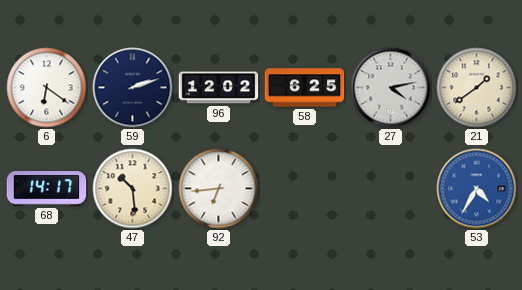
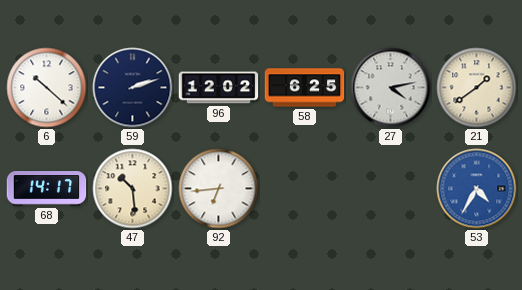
6: 6:21 -> 10:22
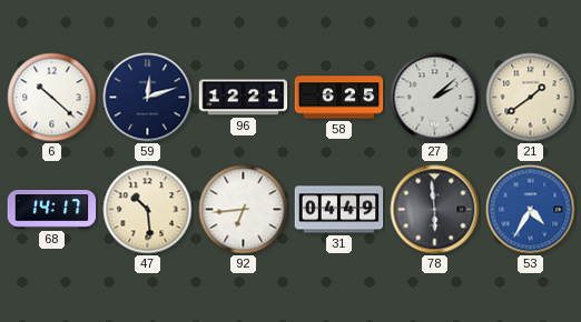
59: 2:12 -> 12:12
96: 12:02 -> 12:21
27: 4:13 -> 2:08
31: none -> 04:49
78: none -> 5:59
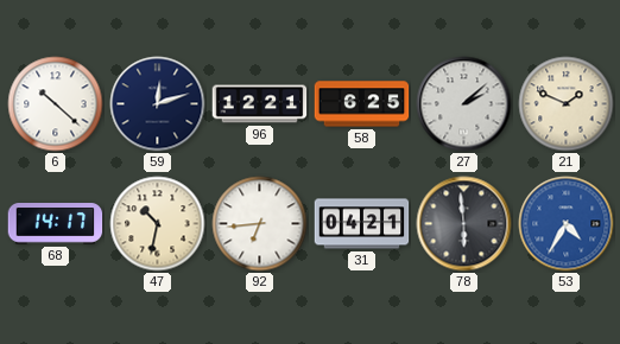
21: 1:39 -> 1:49
47: 10:29 -> 10:32
31: 04:49 -> 04:21
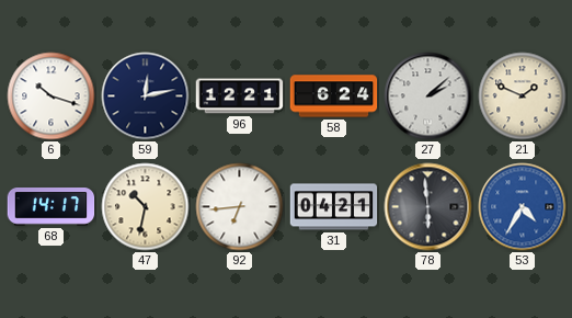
6: 10:22 -> 10:18
59: 12:12 -> 12:13
58: 6:25 -> 6:24
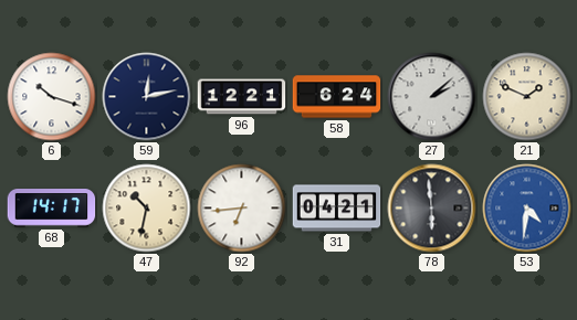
53: 4:35 -> 4:31
